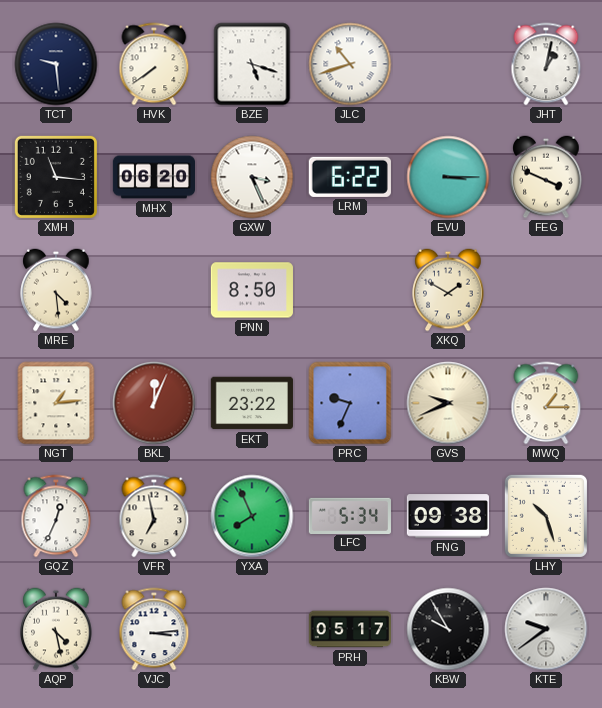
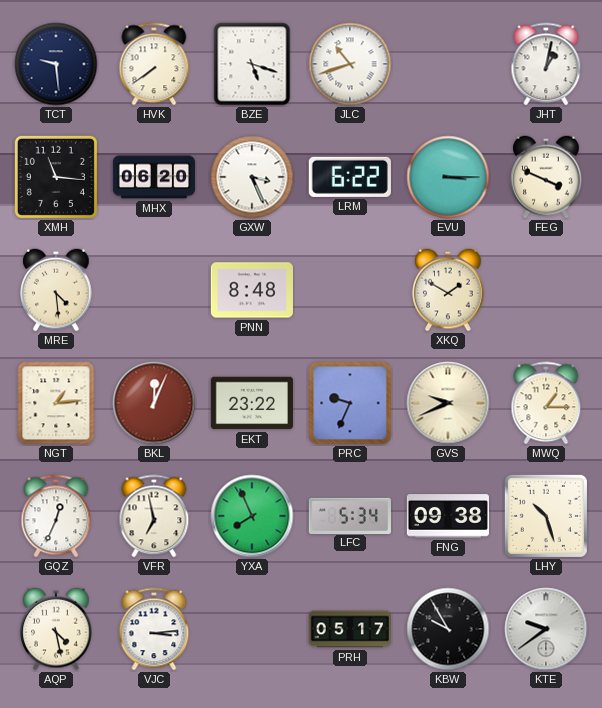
PNN: 8:50 -> 8:48
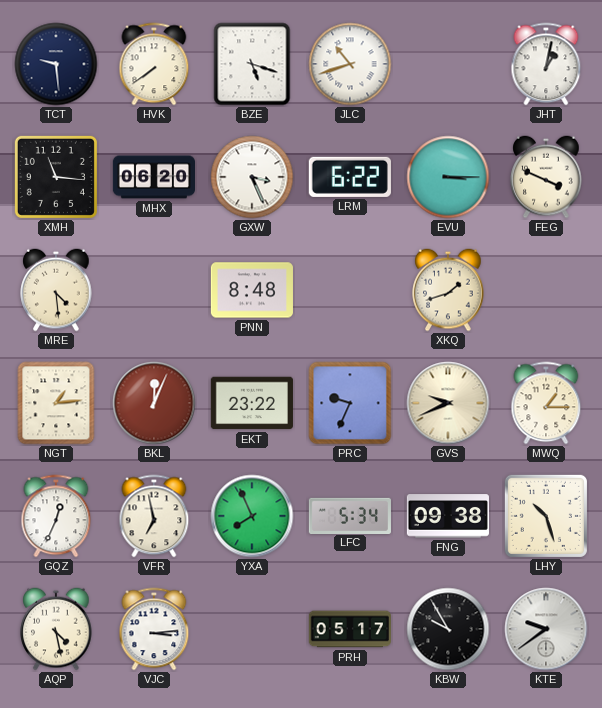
XKQ: 1:50 -> 1:42
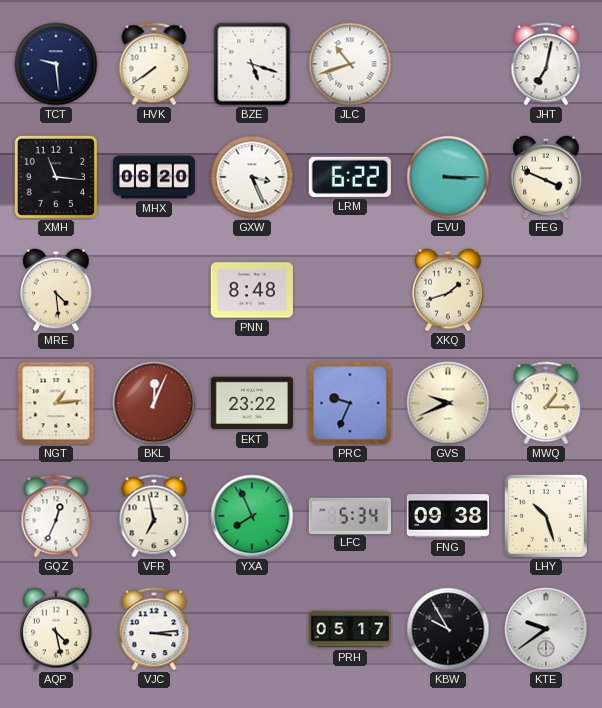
JHT: 1:02 -> 7:02
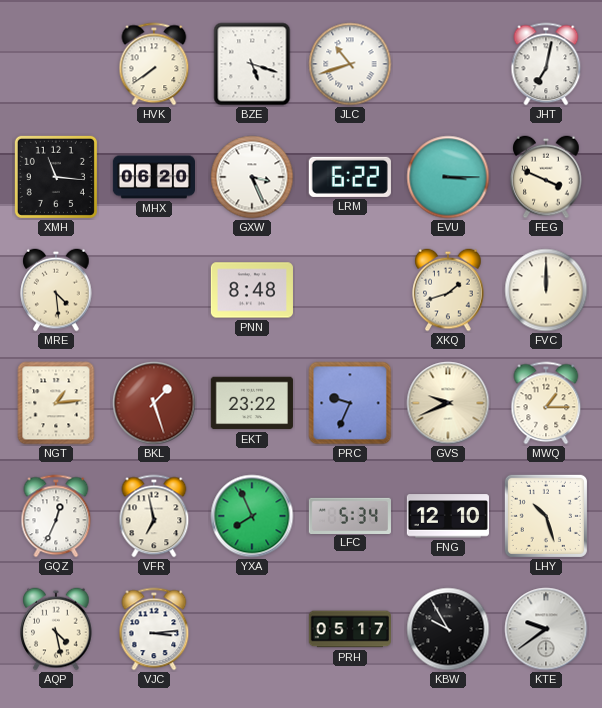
TCT: 9:29 -> none
FVC: none -> 12:00
BKL: 12:04 -> 1:27
FNG: 09:38 -> 12:10
